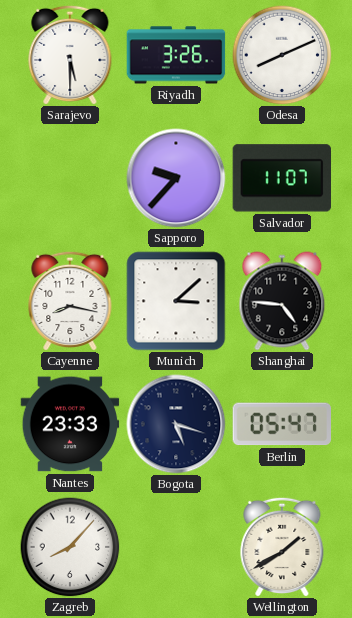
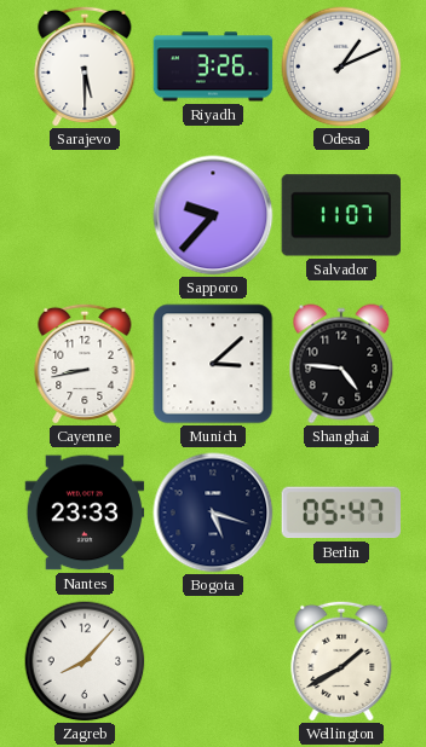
Odesa: 8:11 -> 1:11
Cayenne: 8:17 -> 8:43
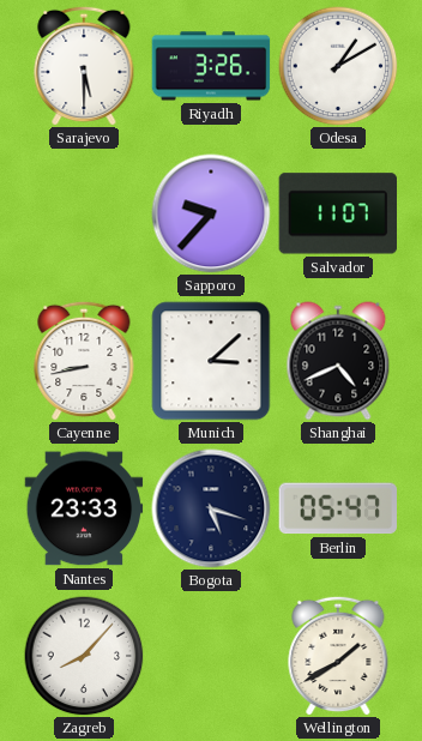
Odesa: 1:11 -> 1:10
Shanghai: 4:46 -> 4:41
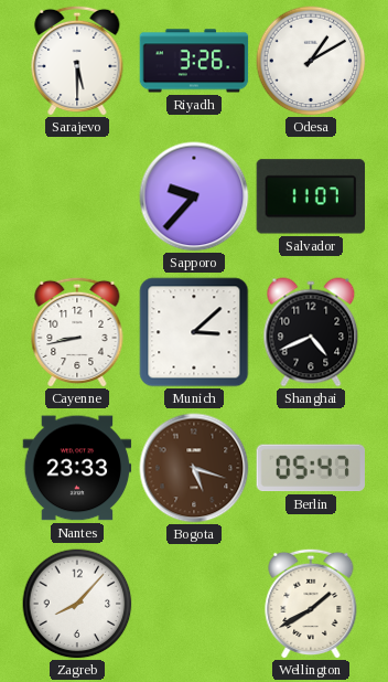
Bogota dial: navy -> brown
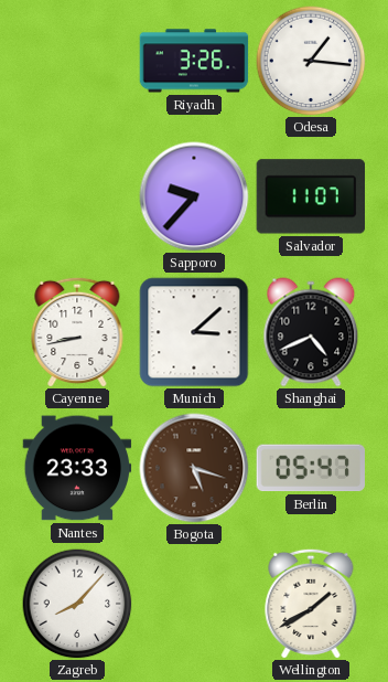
Sarajevo: 5:30 -> none
Odesa: 1:10 -> 1:16
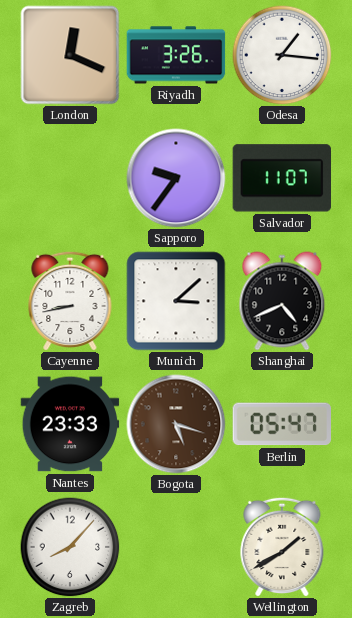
London: none -> 12:19
Sapporo: 9:37 -> 9:36
